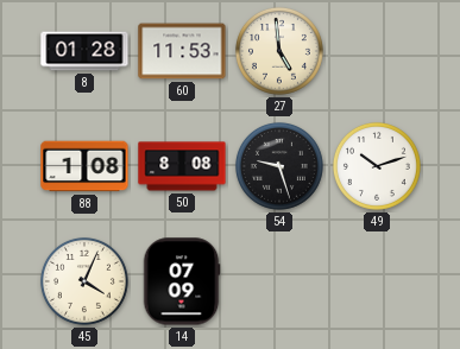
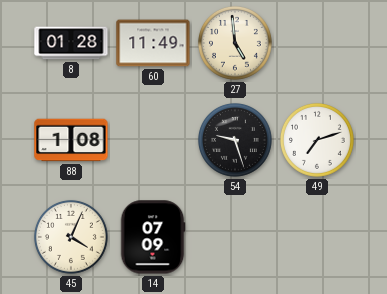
60: 11:53 -> 11:49
50: 8:08 -> none
49: 10:12 -> 7:12
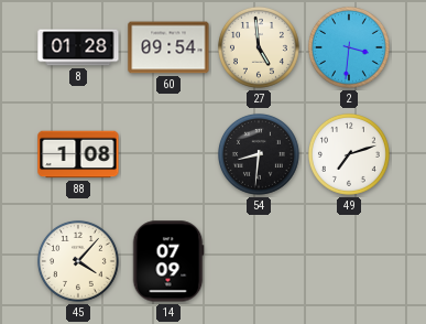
60: 11:49 -> 09:54
2: none -> 3:31
54: 9:27 -> 8:31
45: 4:04 -> 4:07
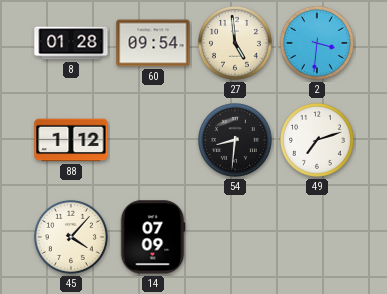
88: 1:08 -> 1:12
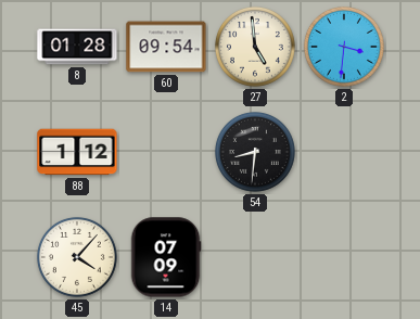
49: 7:12 -> none
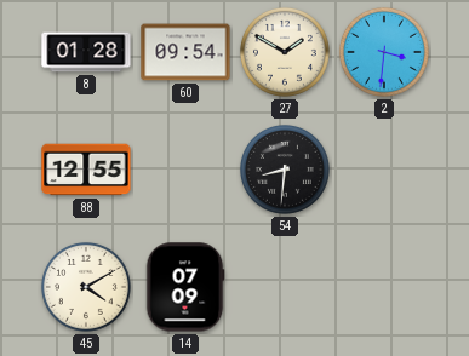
27: 4:59 -> 1:50
88: 1:12 -> 12:55
45: 4:07 -> 4:10
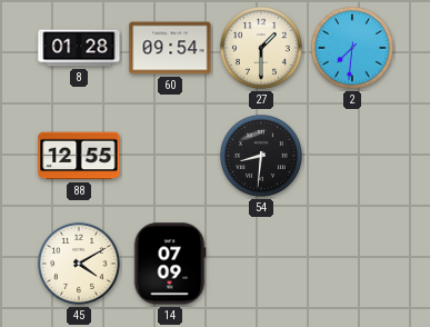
27: 1:50 -> 1:30
2: 3:31 -> 7:31
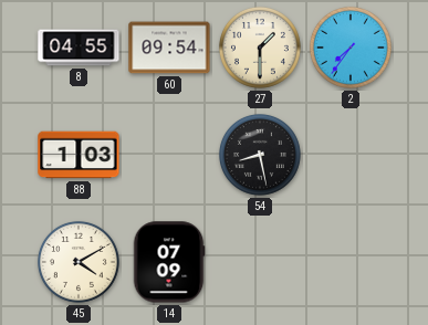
8: 01:28 -> 04:55
2: 7:31 -> 7:36
88: 12:55 -> 1:03
54: 8:31 -> 8:28
